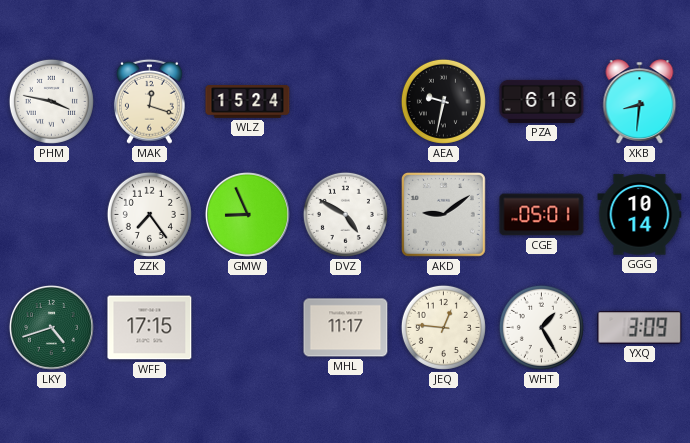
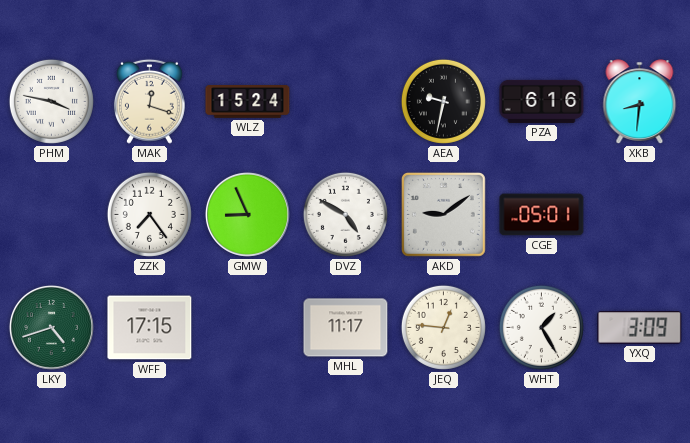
GGG: 10:14 -> none
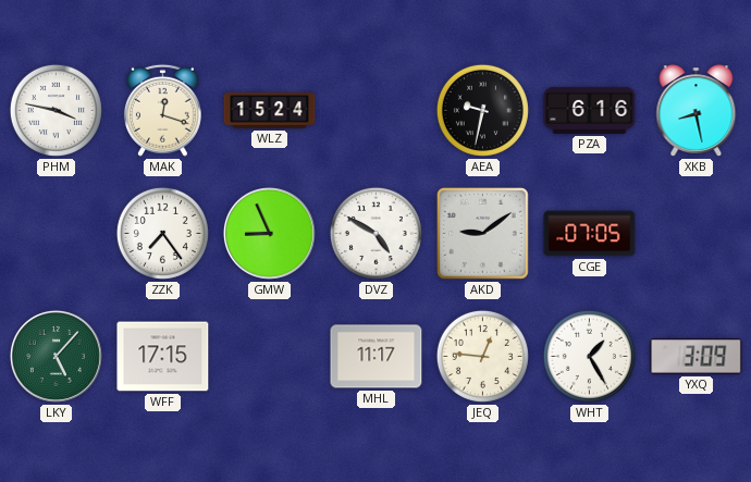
XKB: 8:31 -> 8:28
CGE: 05:01 -> 07:05
LKY: 4:42 -> 5:07
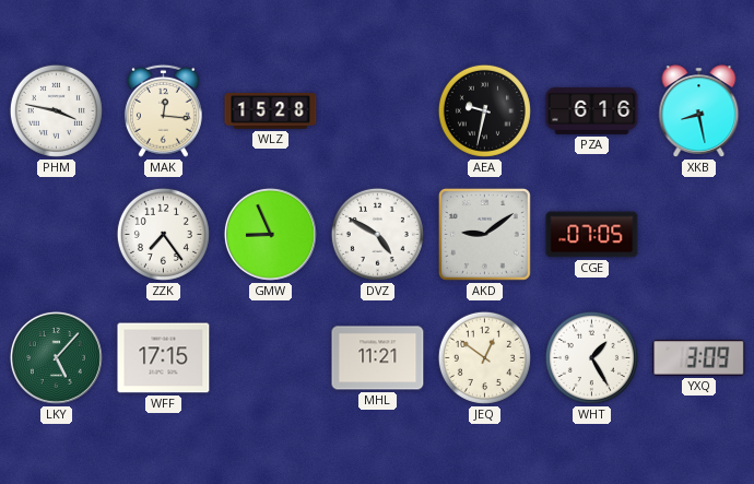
MAK: 12:18 -> 12:16
WLZ: 15:24 -> 15:28
MHL: 11:17 -> 11:21
JEQ: 12:46 -> 12:51
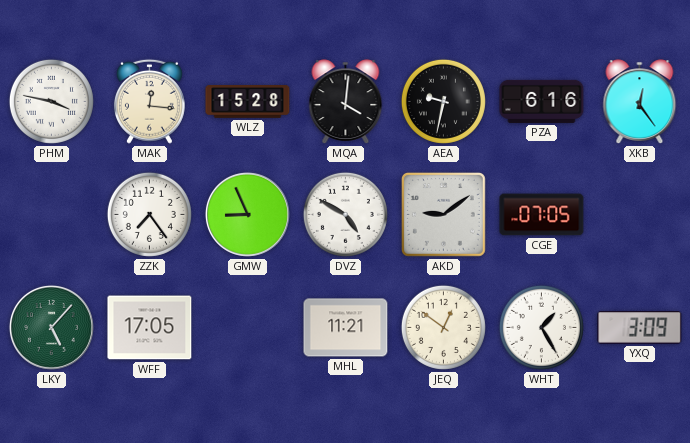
MQA: none -> 4:01
XKB: 8:28 -> 12:24
WFF: 17:15 -> 17:05
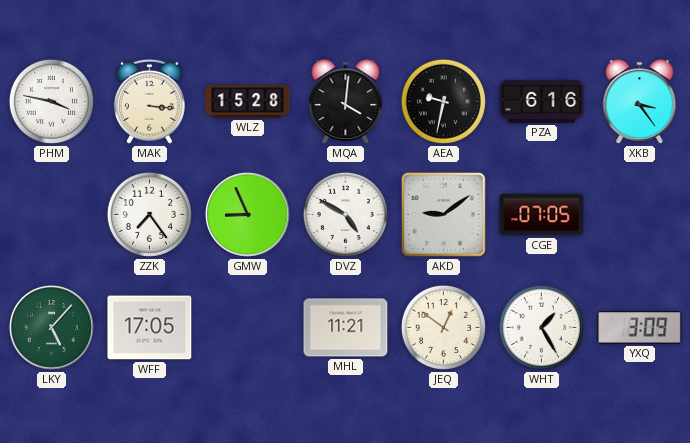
MAK: 12:16 -> 3:16
XKB: 12:24 -> 3:24
